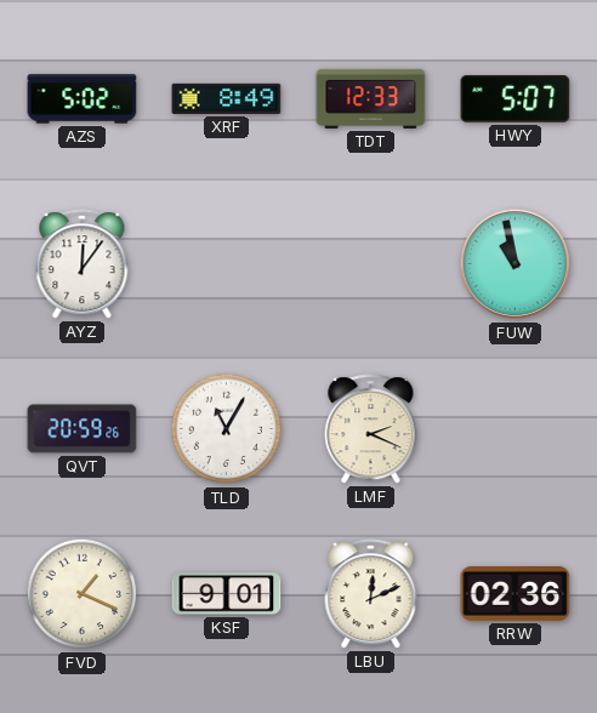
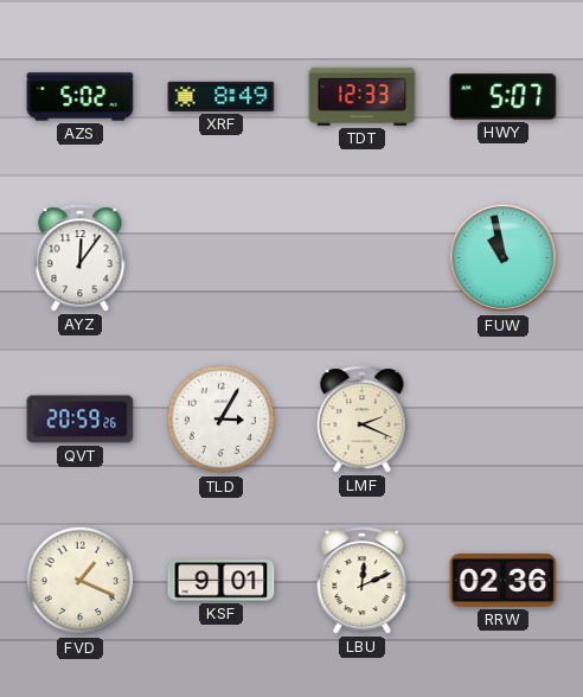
TLD: 11:05 -> 3:05
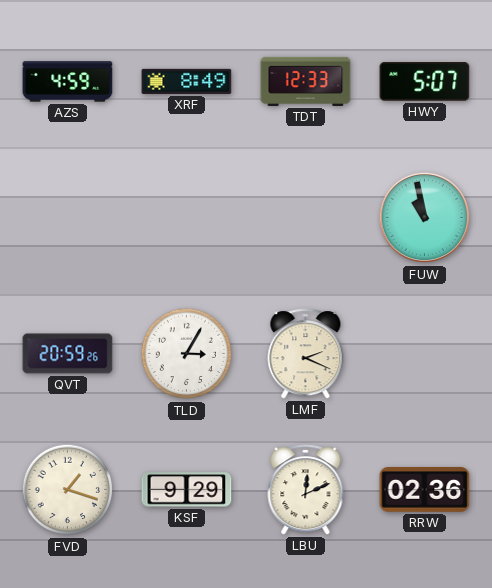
AZS: 5:02 -> 4:59
AYZ: 12:06 -> none
FVD: 1:19 -> 1:18
KSF: 9:01 -> 9:29
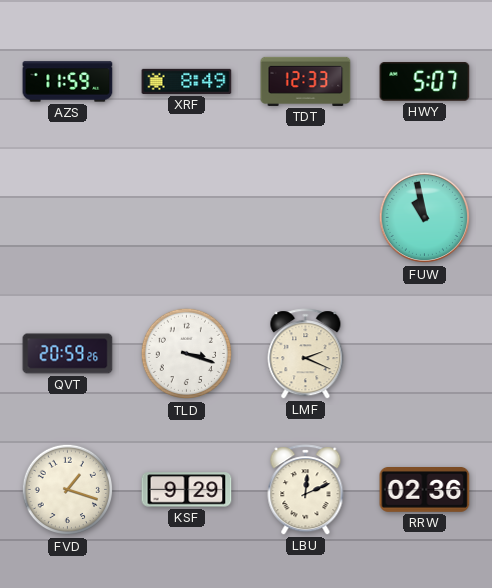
AZS: 4:59 -> 11:59
TLD: 3:05 -> 3:18
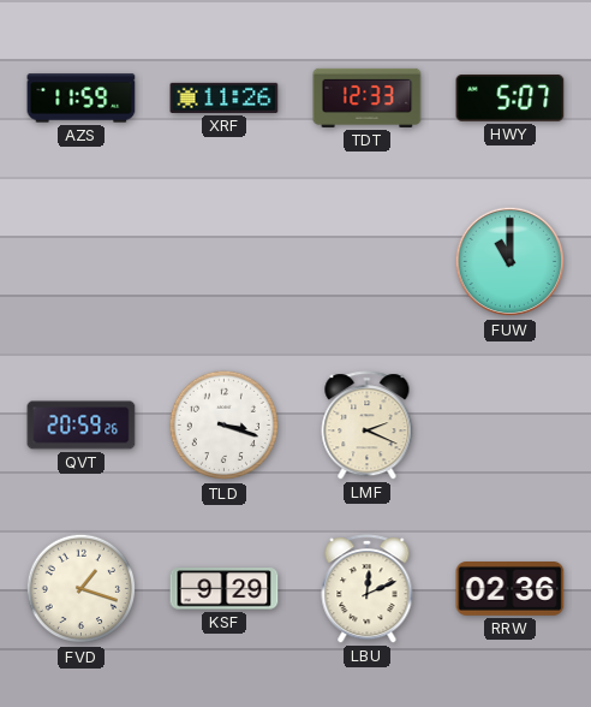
XRF: 8:49 -> 11:26
FUW: 10:58 -> 11:00
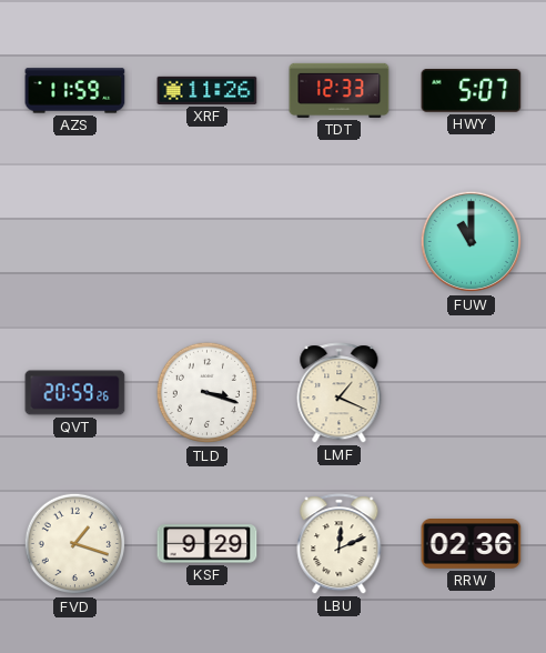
LMF: 2:19 -> 1:19
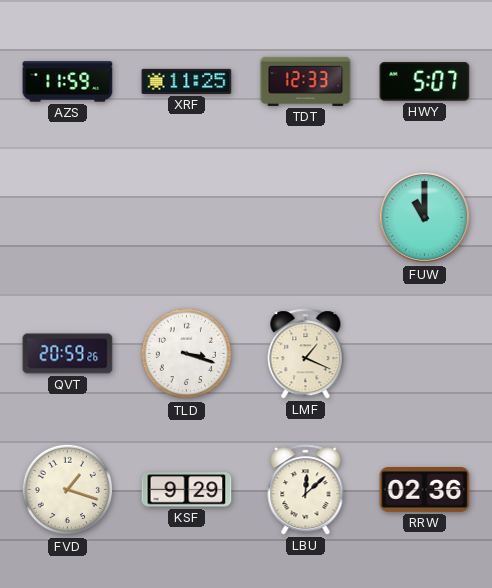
XRF: 11:26 -> 11:25
LBU: 12:11 -> 12:08
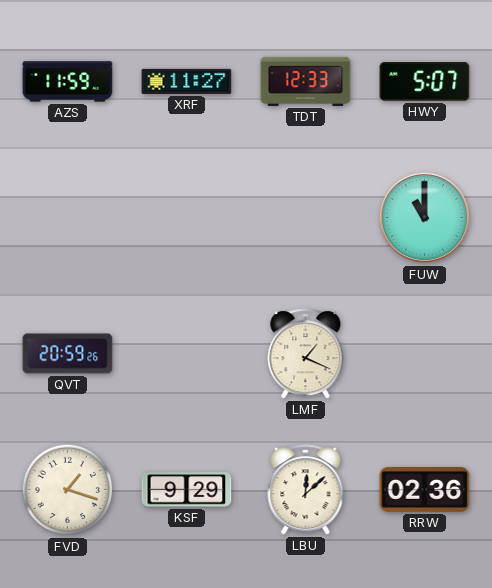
XRF: 11:25 -> 11:27
TLD: 3:18 -> none
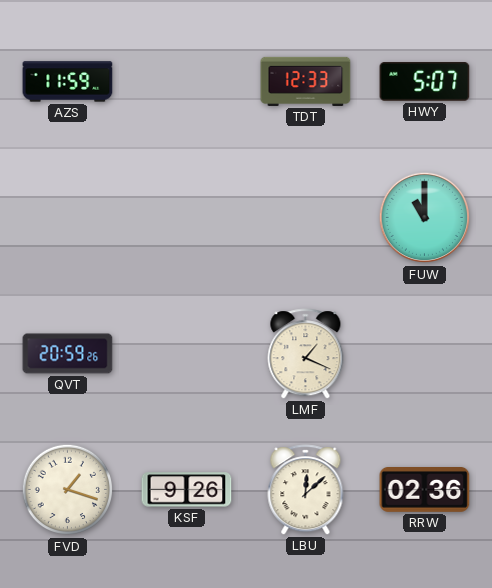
XRF: 11:27 -> none
KSF: 9:29 -> 9:26
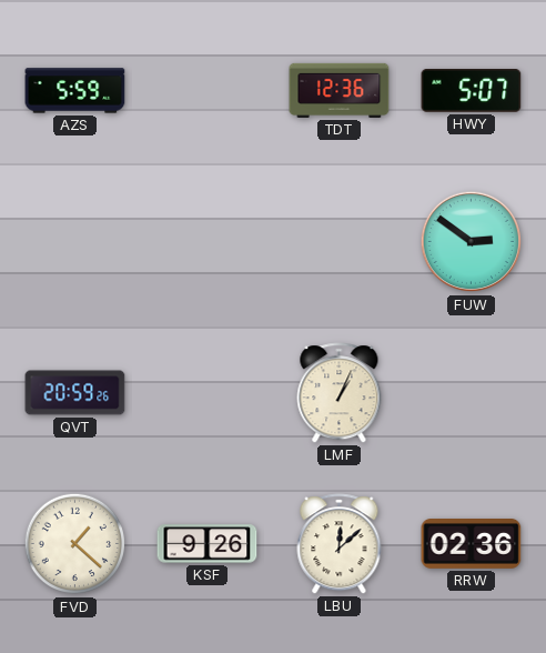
AZS: 11:59 -> 5:59
TDT: 12:33 -> 12:36
FUW: 11:00 -> 2:51
LMF: 1:19 -> 1:04
FVD: 1:18 -> 1:22
